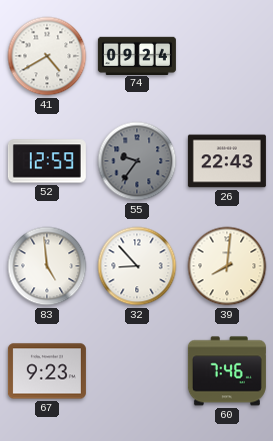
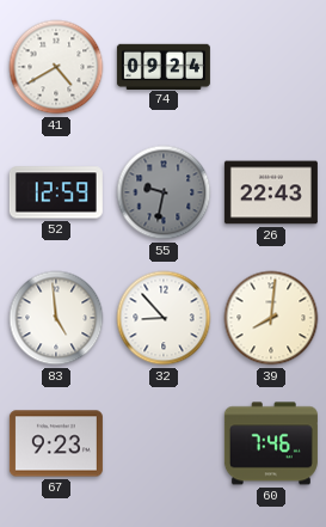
55: 9:36 -> 9:32
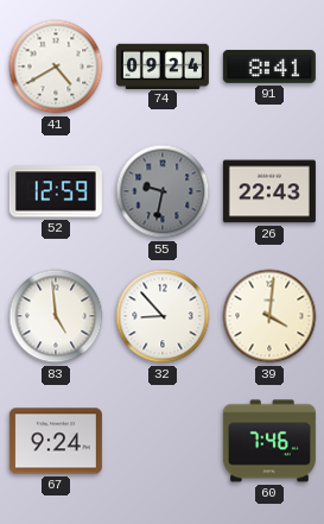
91: none -> 8:41
39: 8:01 -> 4:01
67: 9:23 -> 9:24
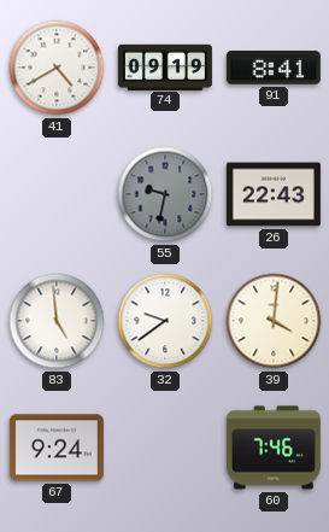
74: 09:24 -> 09:19
52: 12:59 -> none
32: 8:53 -> 9:39
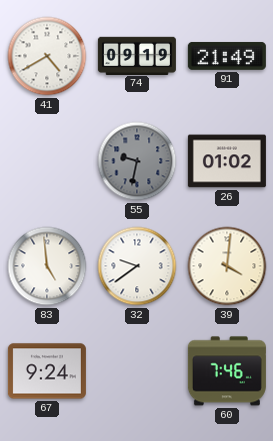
91: 8:41 -> 21:49
26: 22:43 -> 01:02
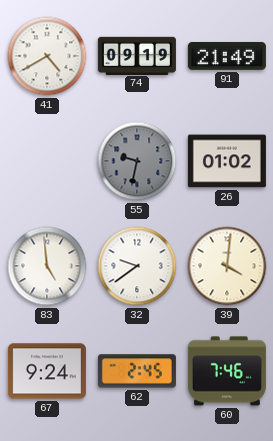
62: none -> 2:45
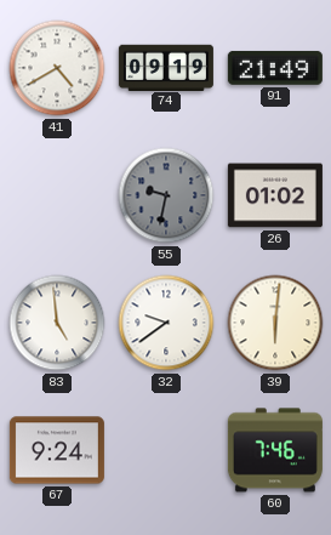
39: 4:01 -> 6:01
62: 2:45 -> none
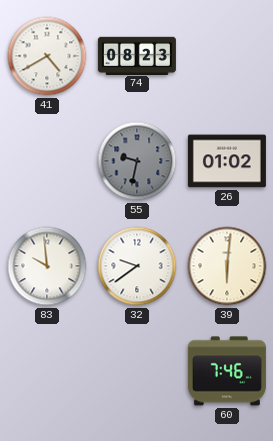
74: 09:19 -> 08:23
91: 21:49 -> none
83: 4:59 -> 9:59
67: 9:24 -> none
